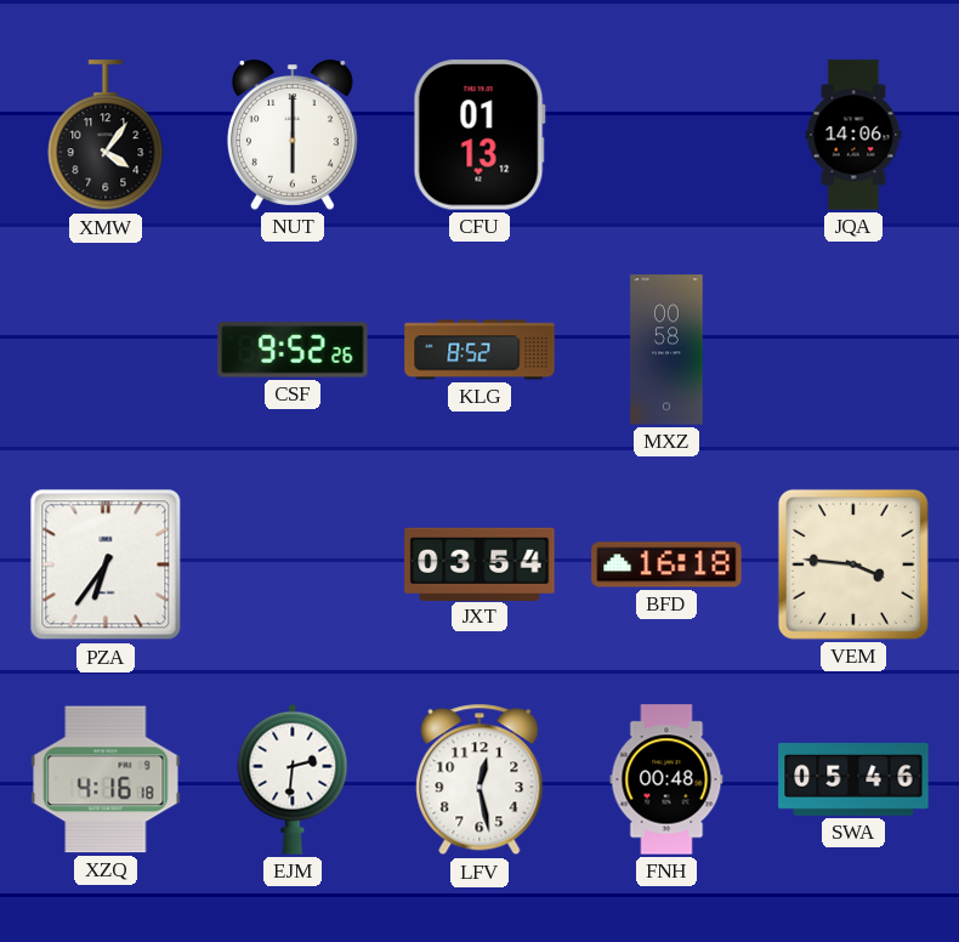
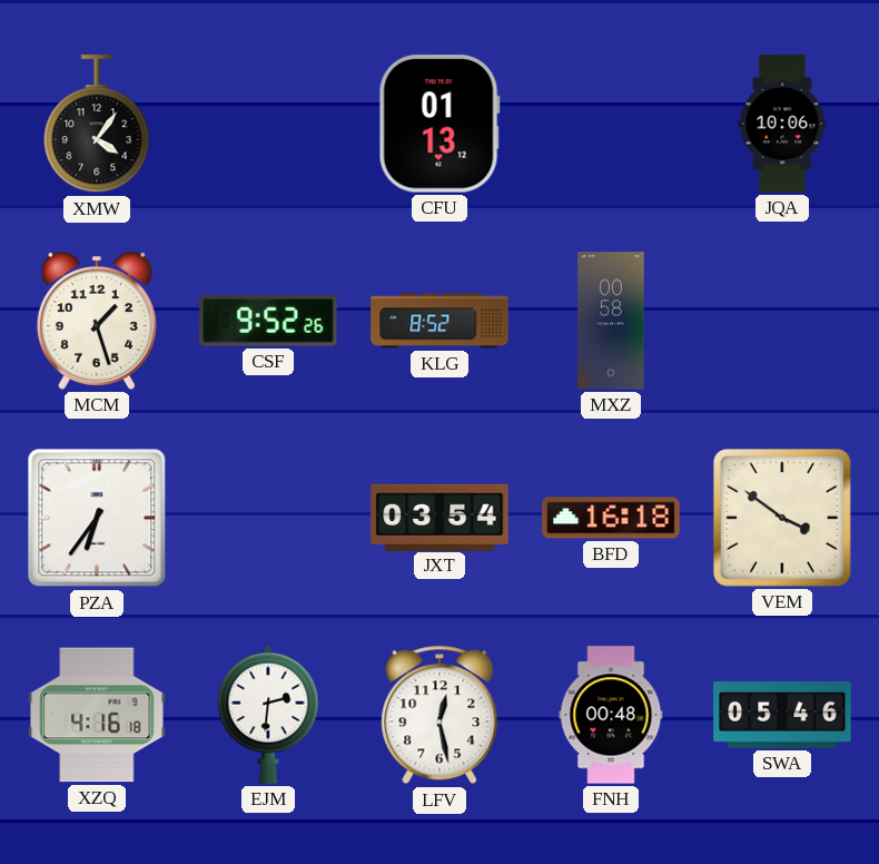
NUT: 6:00 -> none
JQA: 14:06 -> 10:06
MCM: none -> 1:27
VEM: 3:46 -> 3:51
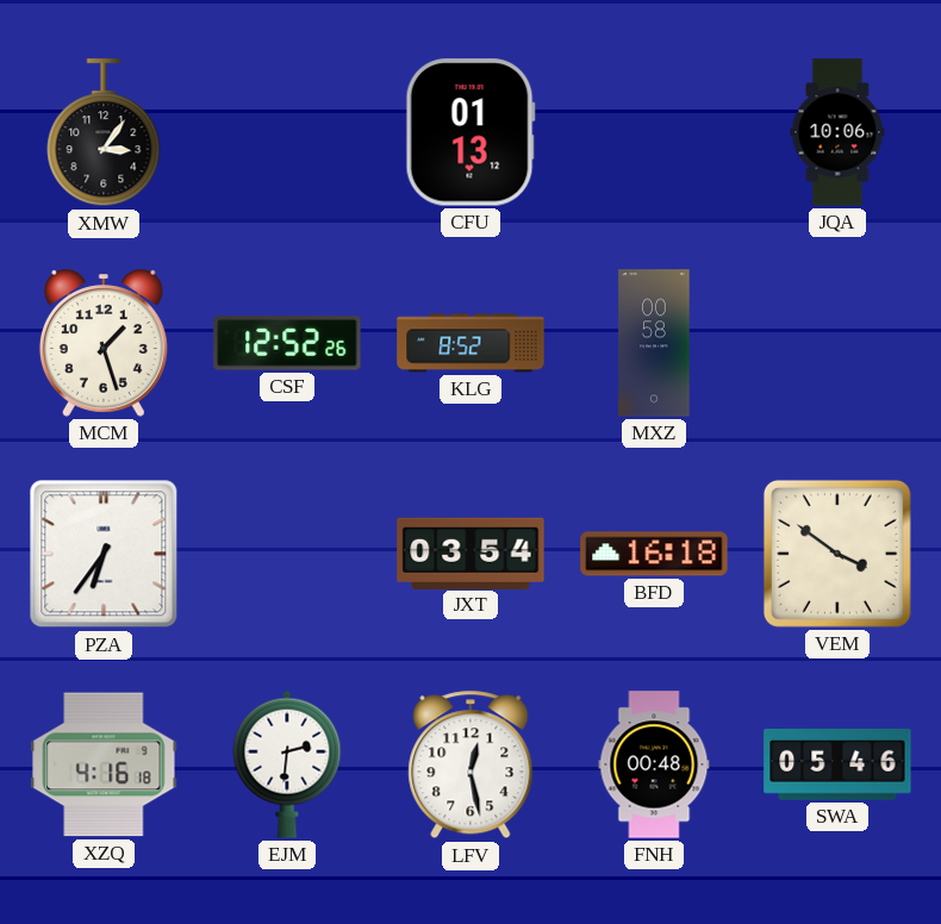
XMW: 4:06 -> 3:06
CSF: 9:52 -> 12:52
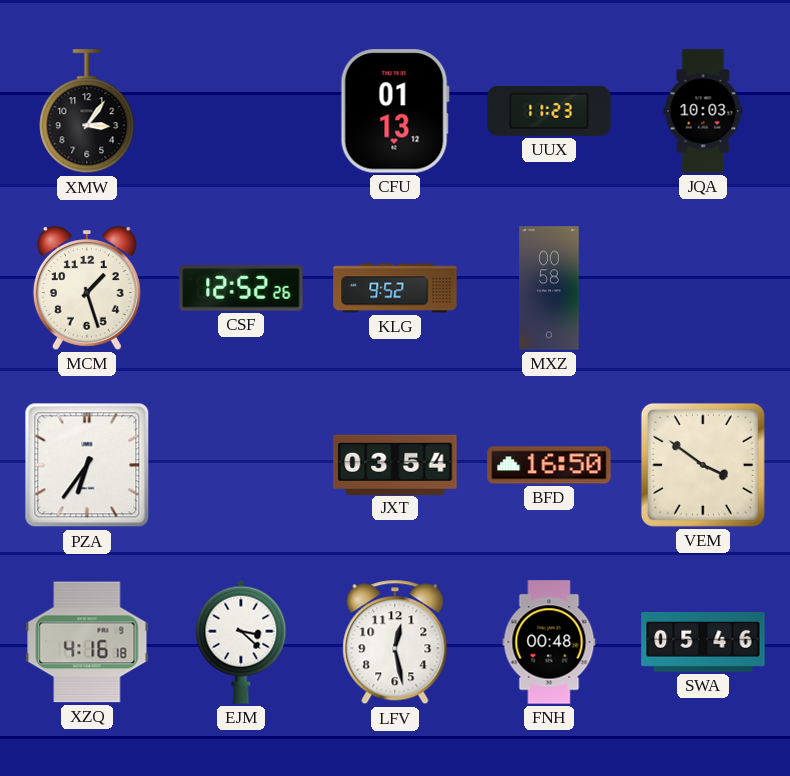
UUX: none -> 11:23
JQA: 10:06 -> 10:03
KLG: 8:52 -> 9:52
BFD: 16:18 -> 16:50
EJM: 2:31 -> 3:22
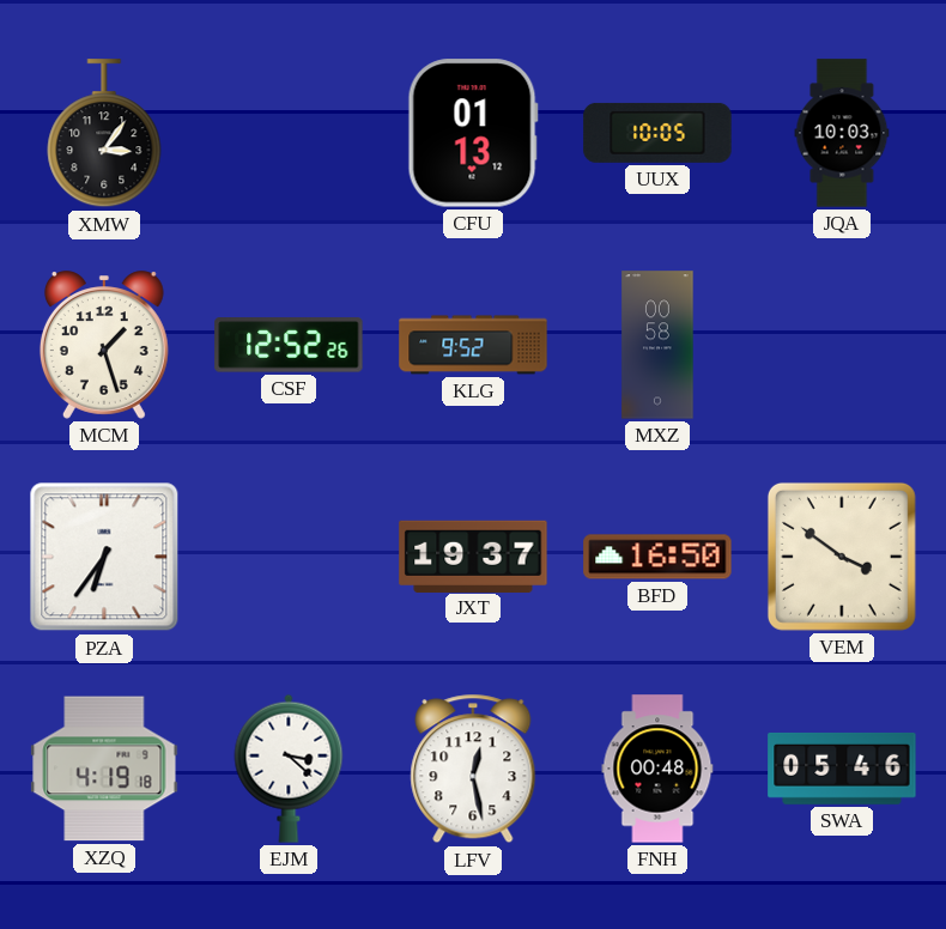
UUX: 11:23 -> 10:05
JXT: 03:54 -> 19:37
XZQ: 4:16 -> 4:19
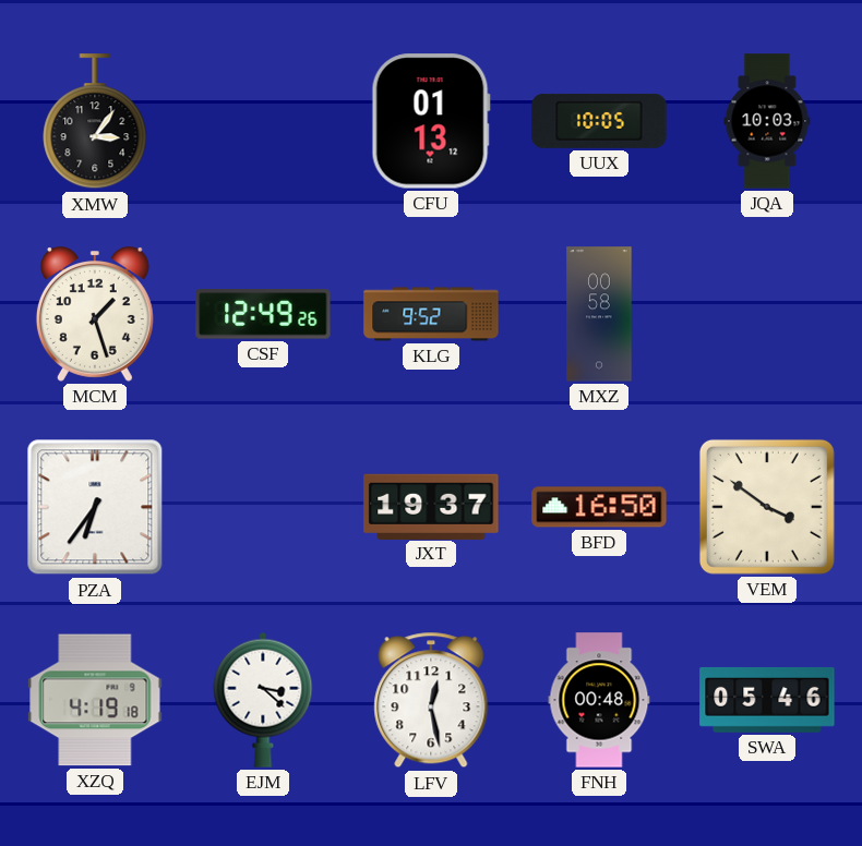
CSF: 12:52 -> 12:49
